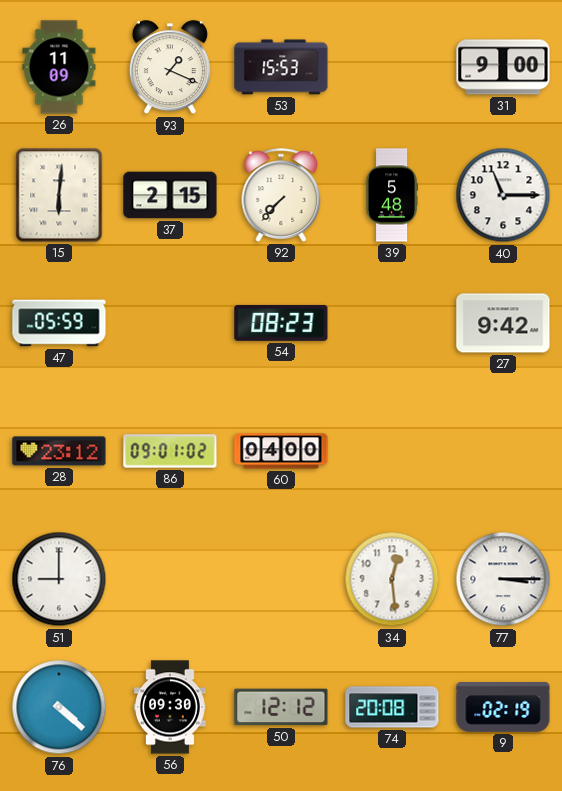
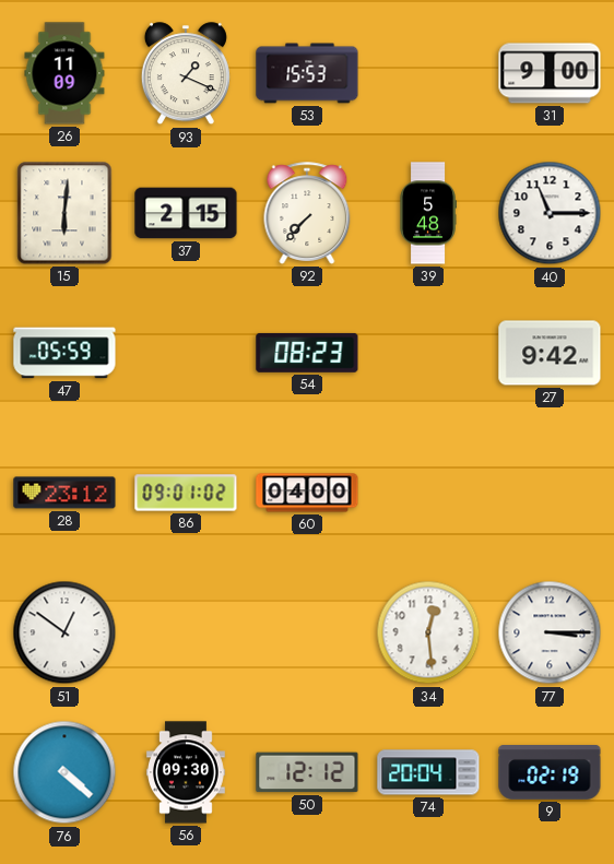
51: 9:00 -> 12:51
74: 20:08 -> 20:04
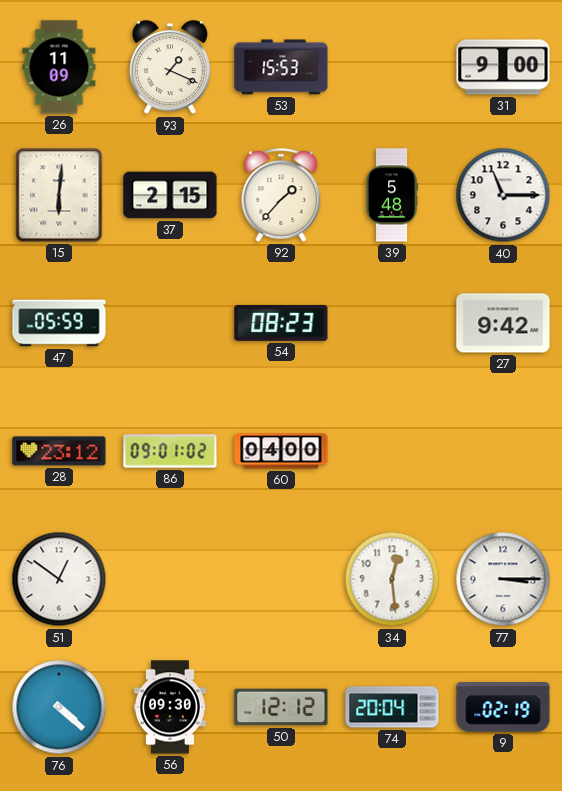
92: 7:37 -> 1:37
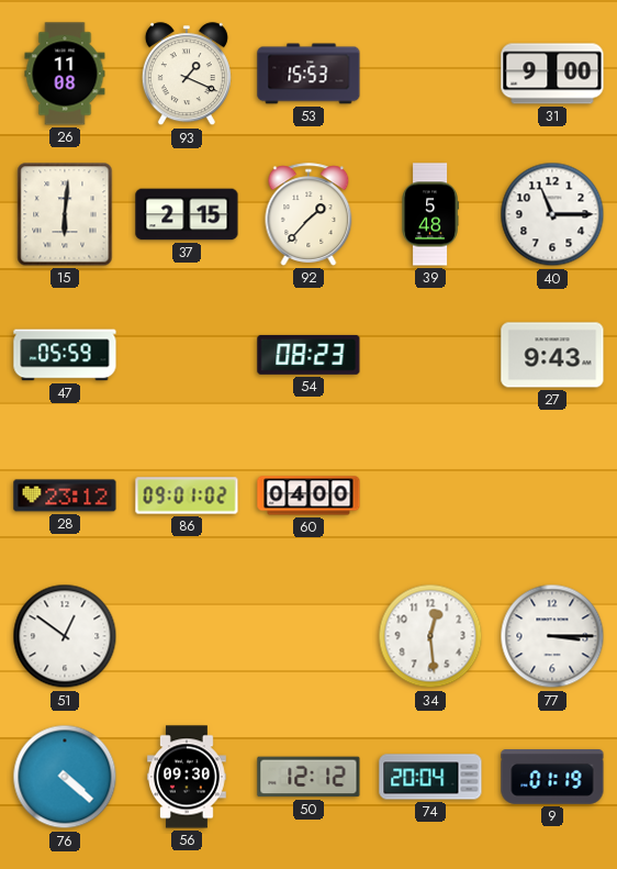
26: 11:09 -> 11:08
27: 9:42 -> 9:43
9: 02:19 -> 01:19
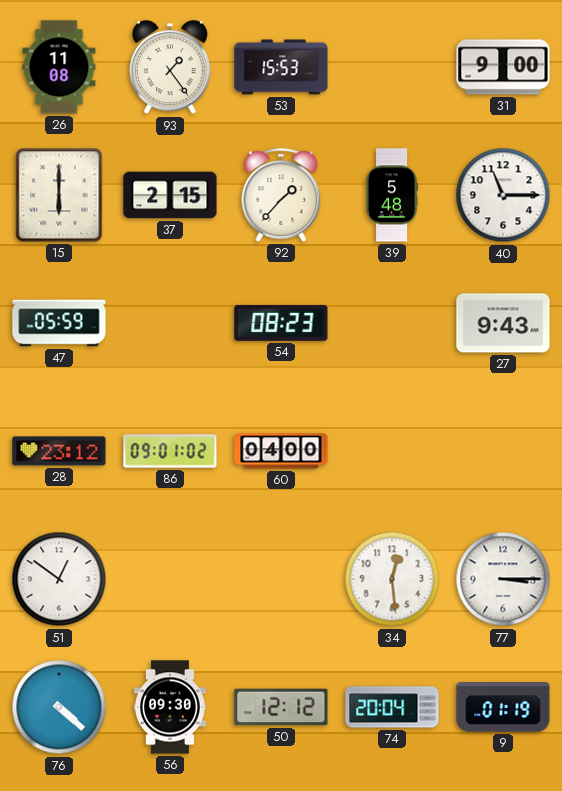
93: 1:19 -> 1:24
15: 6:01 -> 6:00
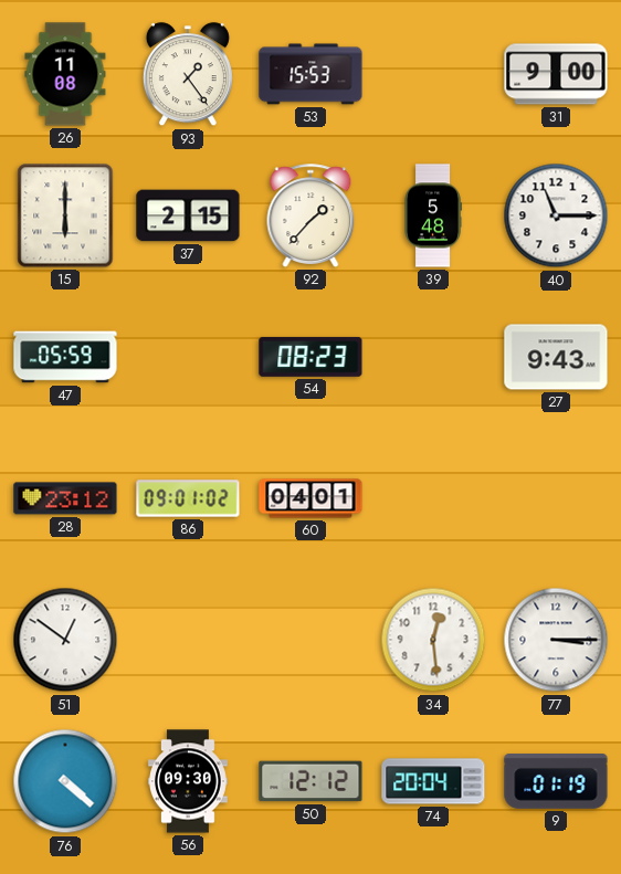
60: 04:00 -> 04:01
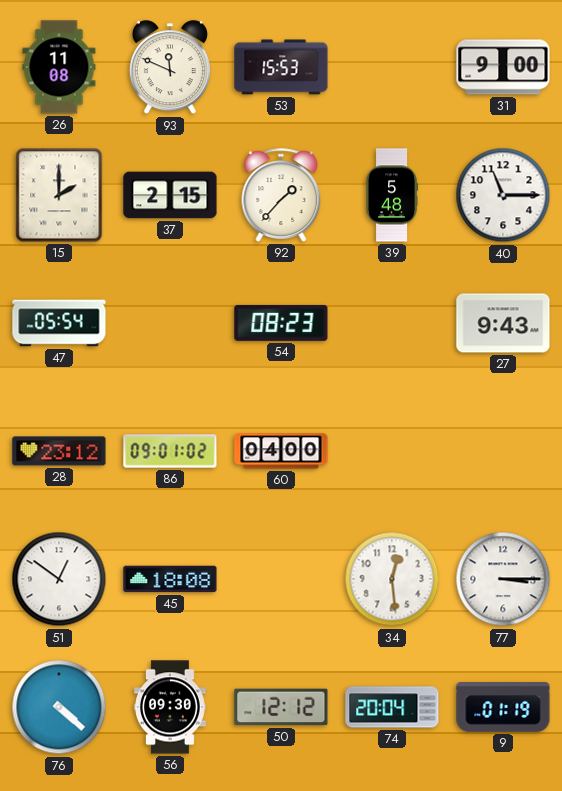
93: 1:24 -> 11:49
15: 6:00 -> 2:00
47: 05:59 -> 05:54
60: 04:01 -> 04:00
45: none -> 18:08
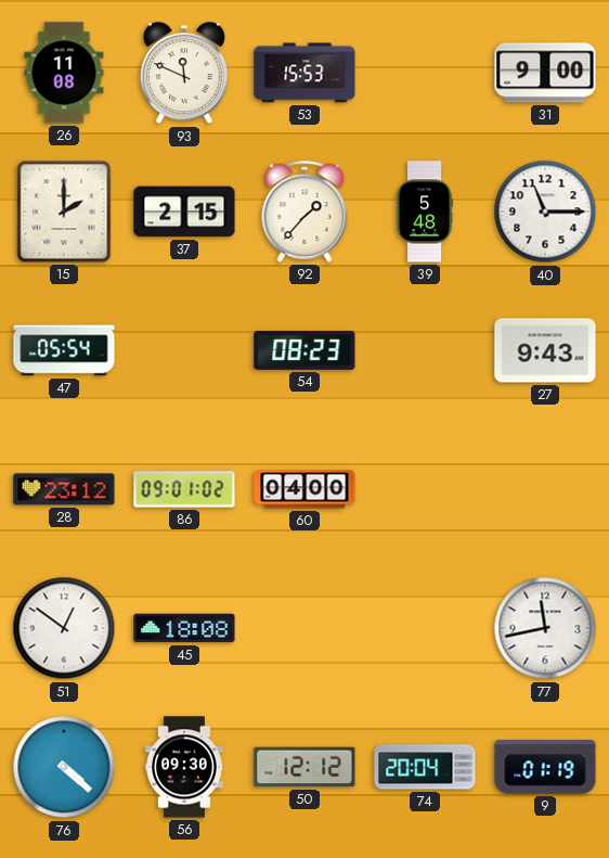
34: 12:29 -> none
77: 3:15 -> 11:43
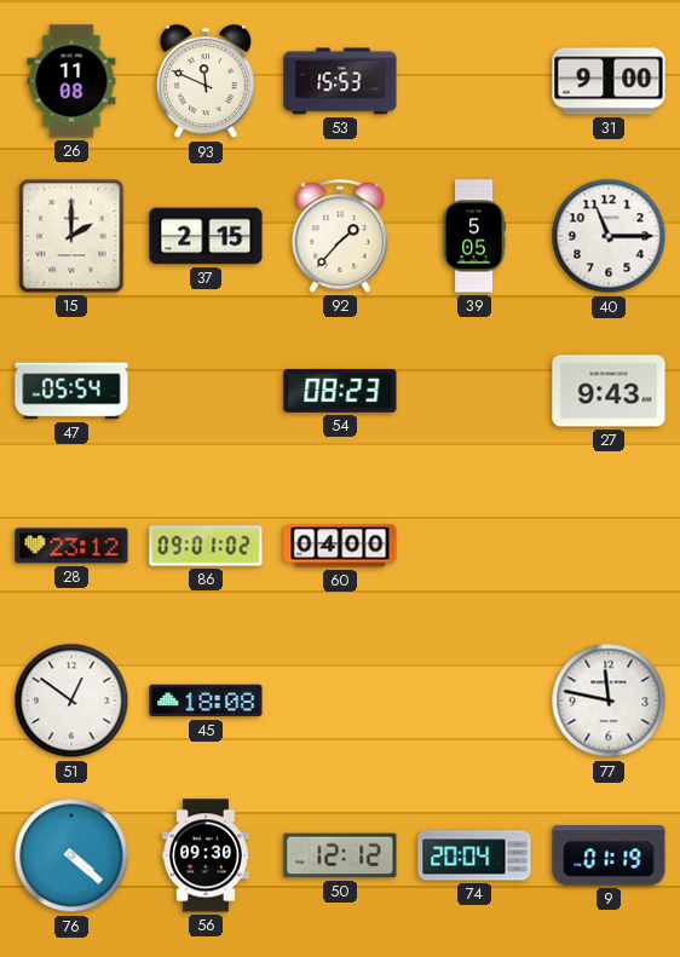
39: 5:48 -> 5:05
77: 11:43 -> 11:47
